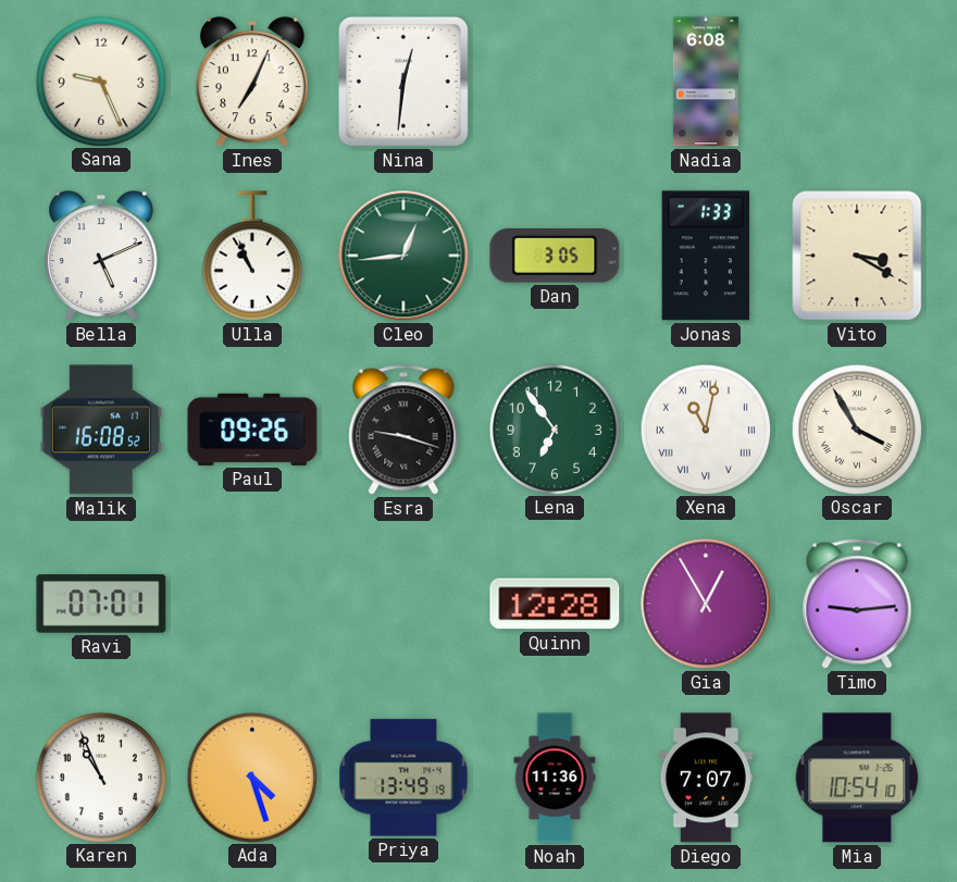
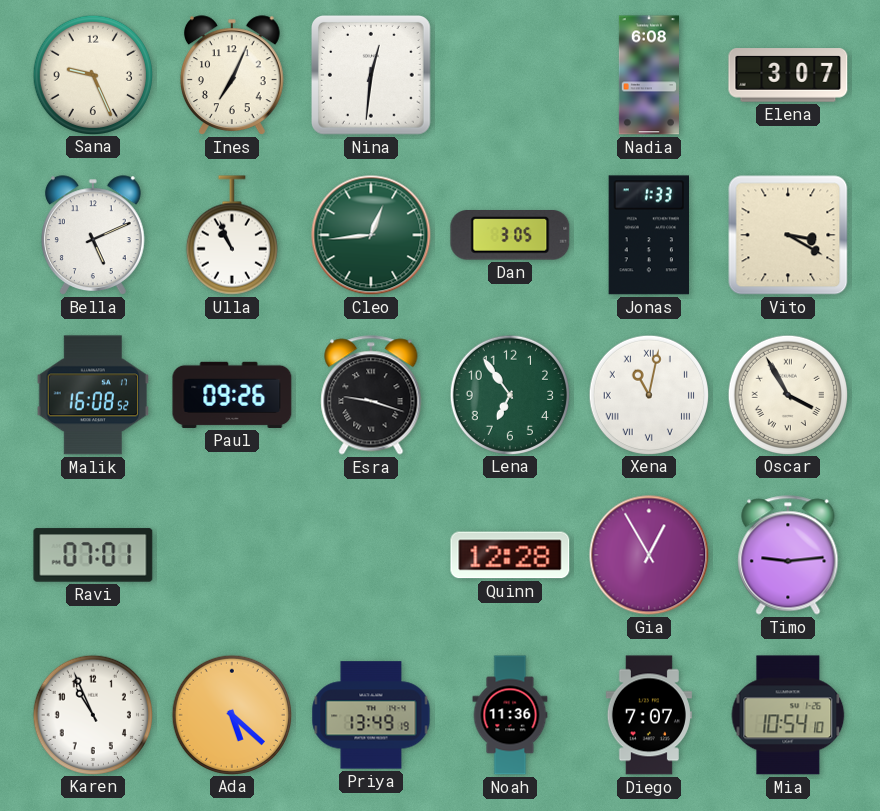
Elena: none -> 3:07
Ada: 4:27 -> 5:22
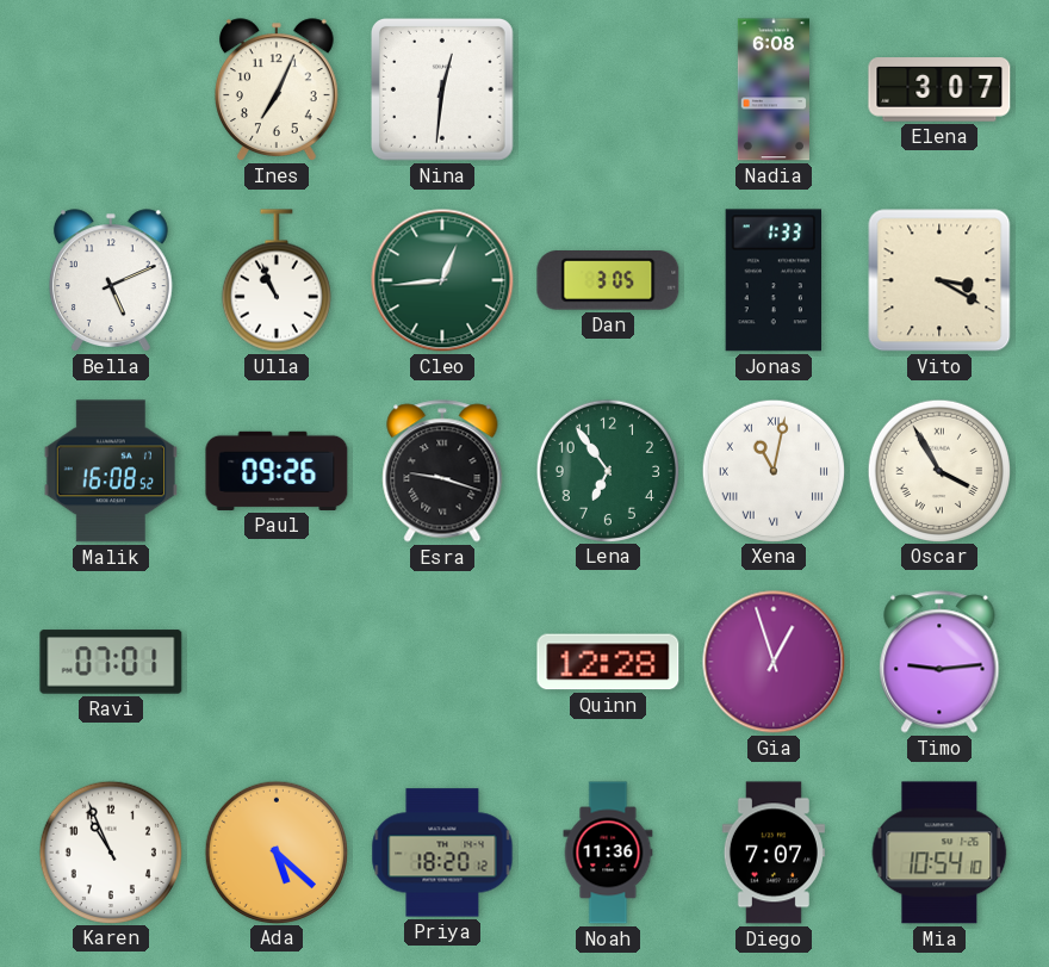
Sana: 9:26 -> none
Gia: 12:55 -> 12:57
Priya: 13:49 -> 18:20
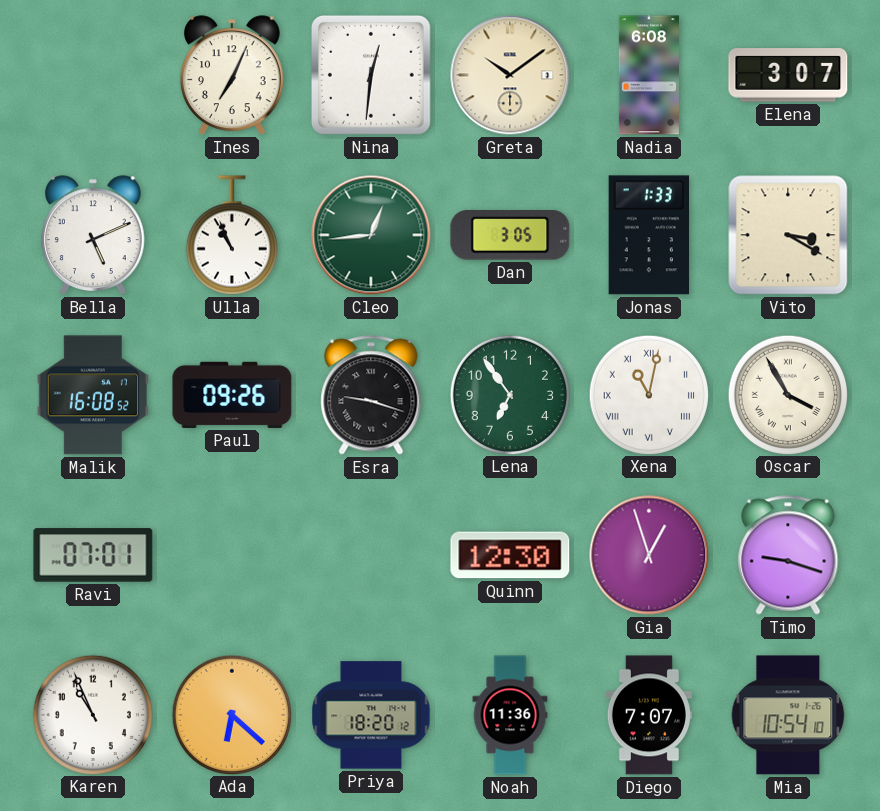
Greta: none -> 10:09
Quinn: 12:28 -> 12:30
Timo: 9:14 -> 9:18
Ada: 5:22 -> 6:22
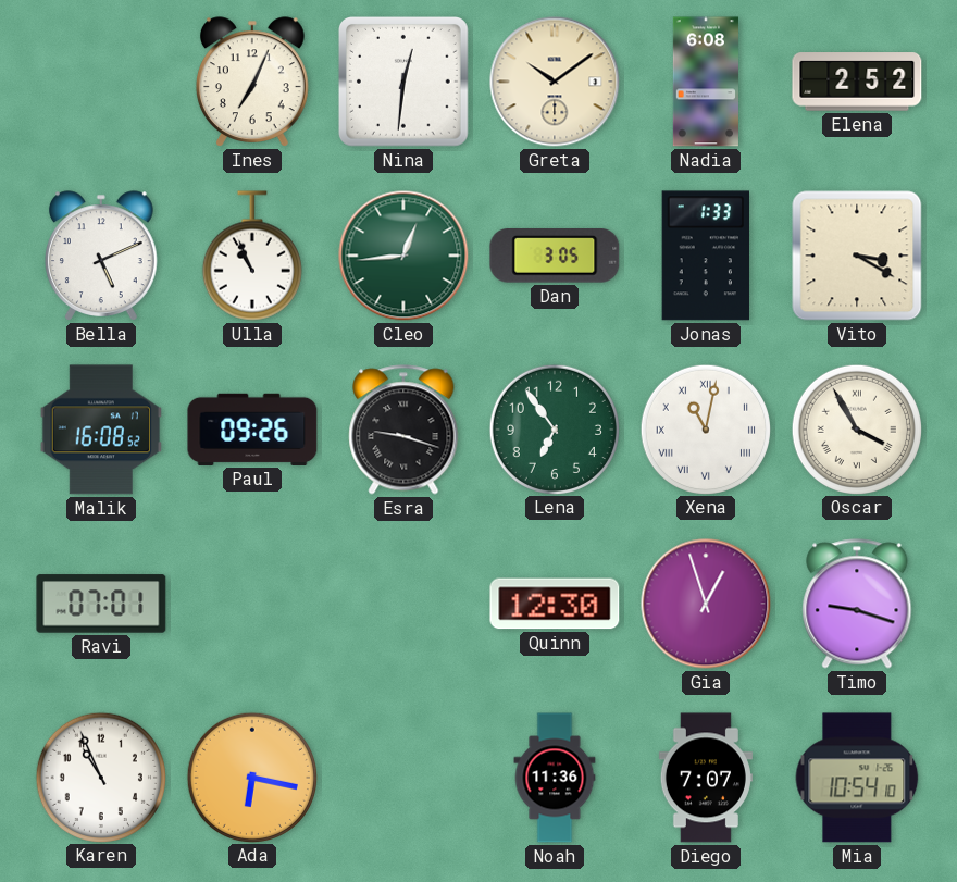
Elena: 3:07 -> 2:52
Ada: 6:22 -> 6:17
Priya: 18:20 -> none
